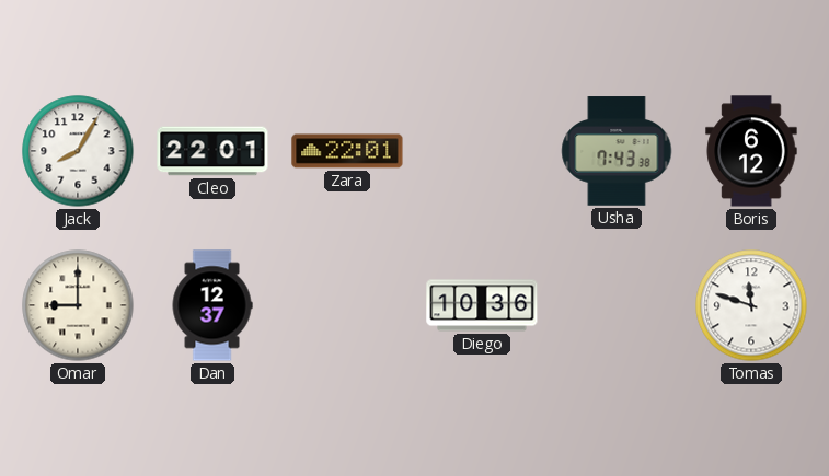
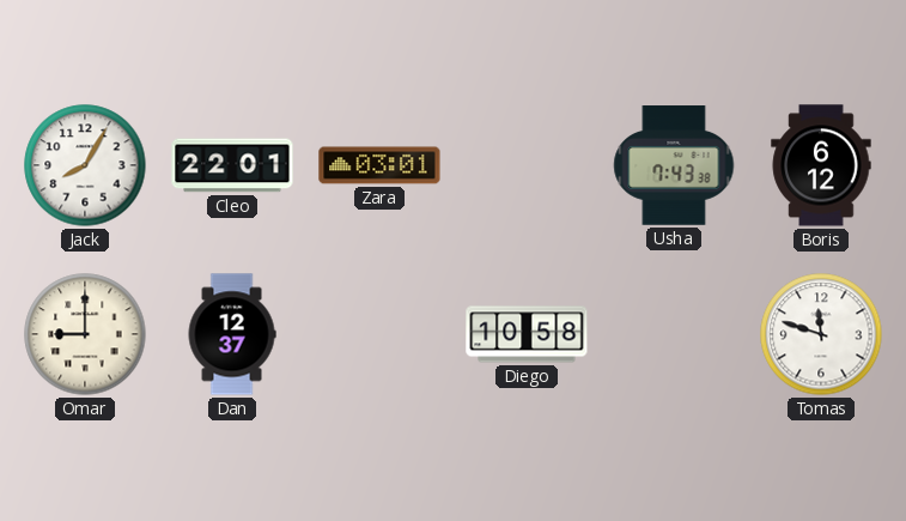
Zara: 22:01 -> 03:01
Diego: 10:36 -> 10:58
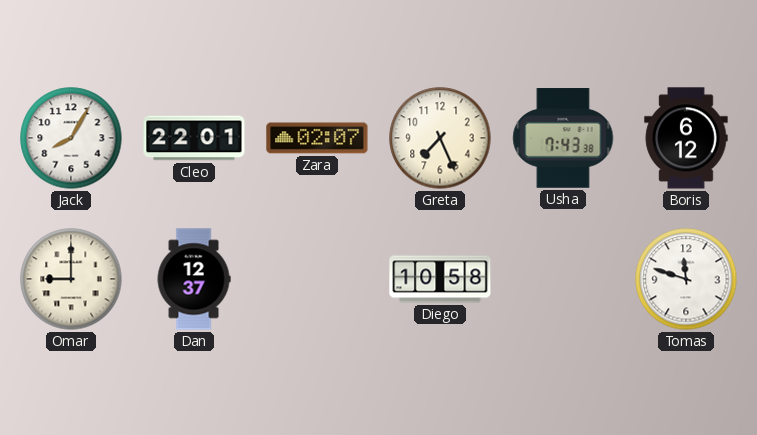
Zara: 03:01 -> 02:07
Greta: none -> 7:26
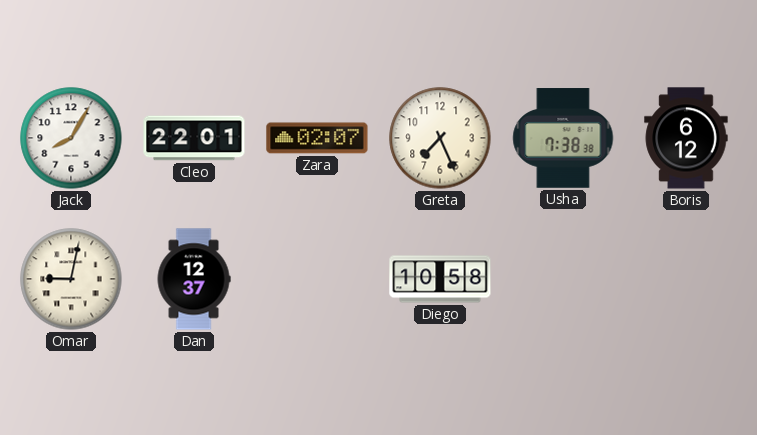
Usha: 7:43 -> 7:38
Omar: 9:00 -> 9:02
Tomas: 11:48 -> none
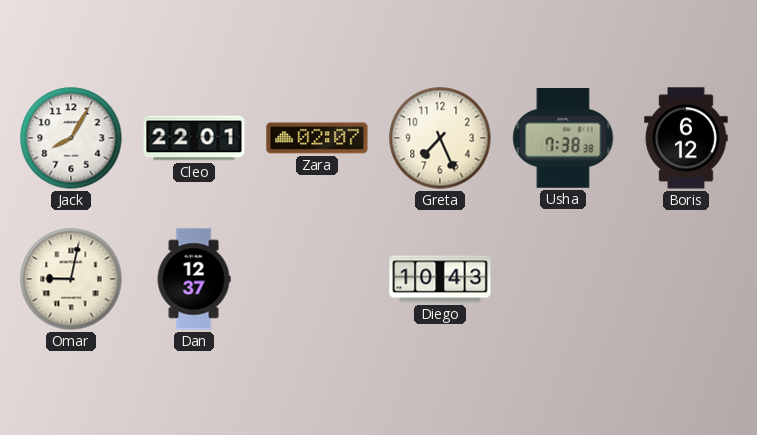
Diego: 10:58 -> 10:43
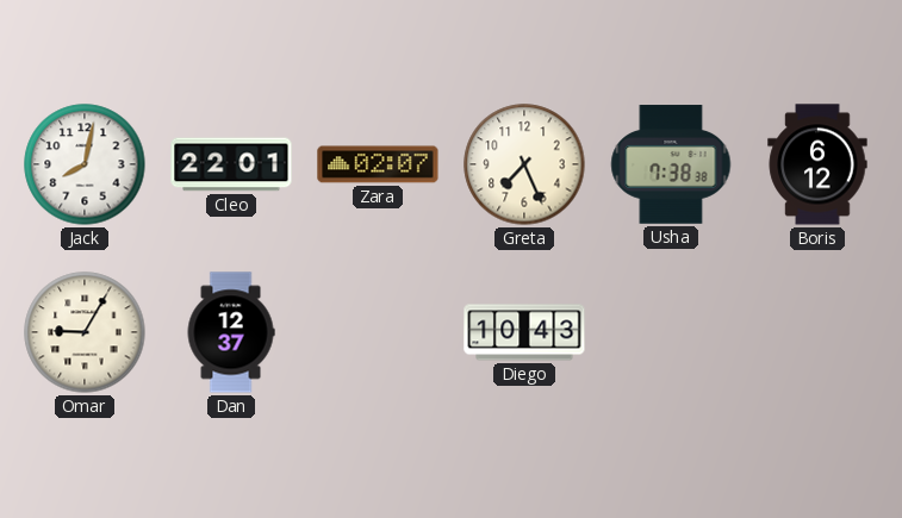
Jack: 8:05 -> 8:02
Omar: 9:02 -> 9:05
